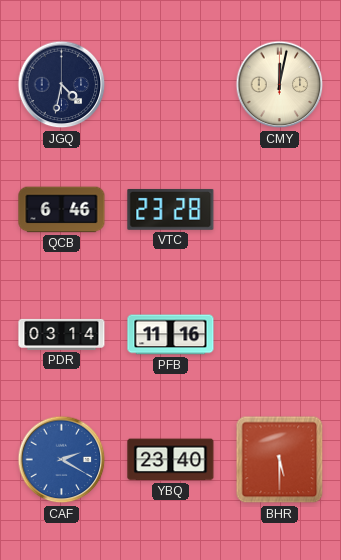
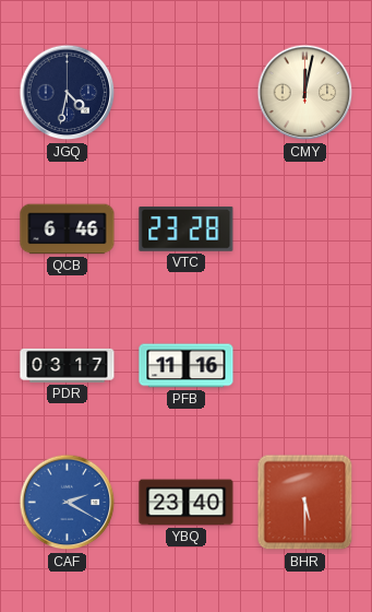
PDR: 03:14 -> 03:17
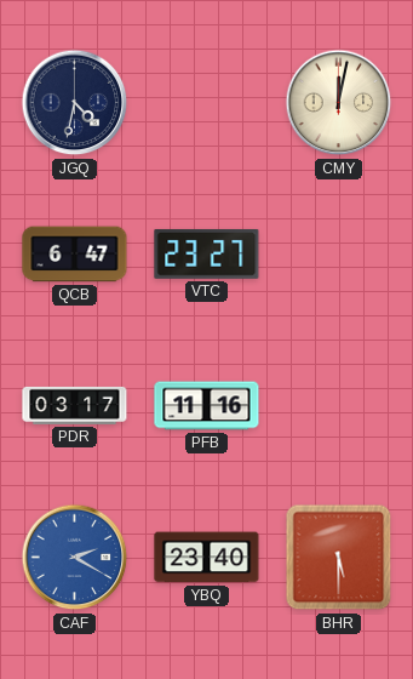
QCB: 6:46 -> 6:47
VTC: 23:28 -> 23:27
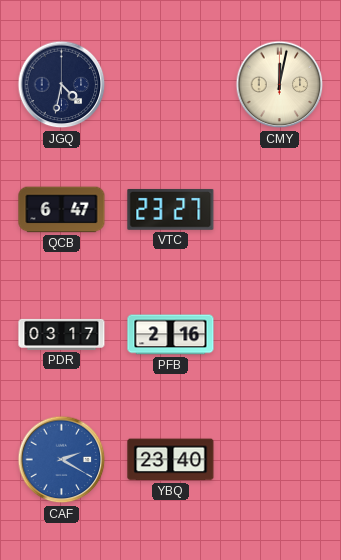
PFB: 11:16 -> 2:16
BHR: 5:30 -> none
